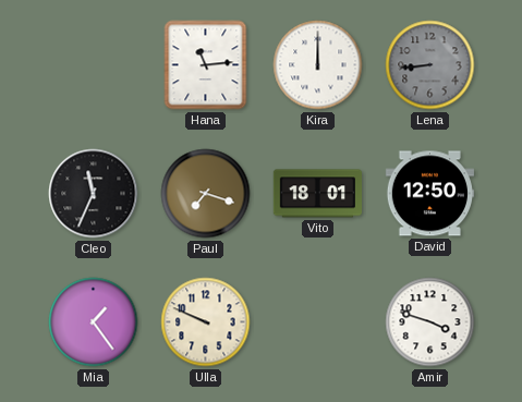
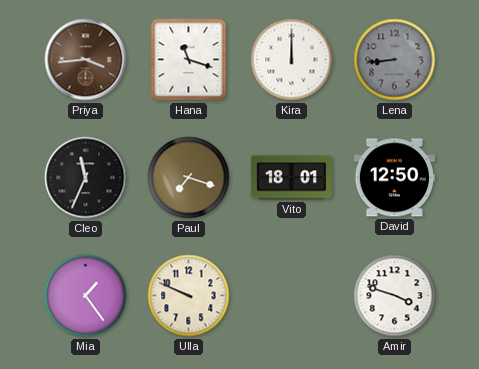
Priya: none -> 3:44
Hana: 11:14 -> 11:18
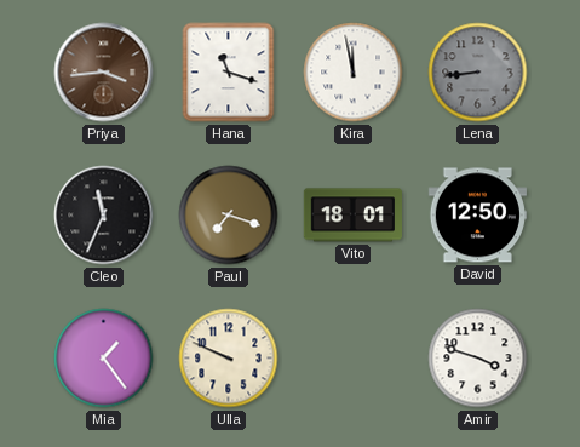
Kira: 12:00 -> 11:58
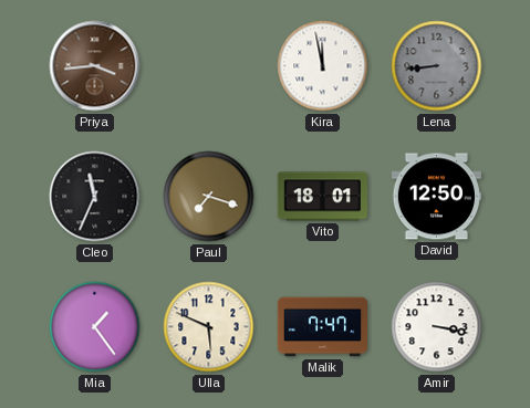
Hana: 11:18 -> none
Ulla: 9:49 -> 5:49
Malik: none -> 7:47
Amir: 3:48 -> 3:17
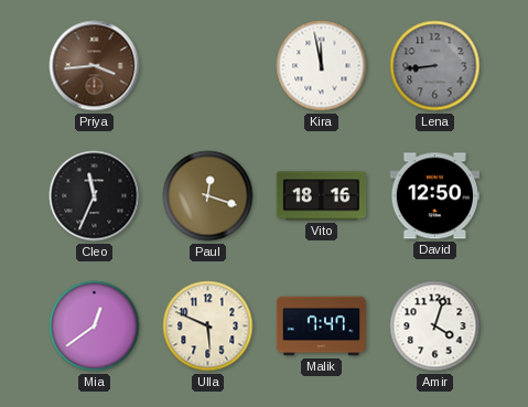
Paul: 7:18 -> 12:18
Vito: 18:01 -> 18:16
Mia: 1:24 -> 12:39
Amir: 3:17 -> 4:03
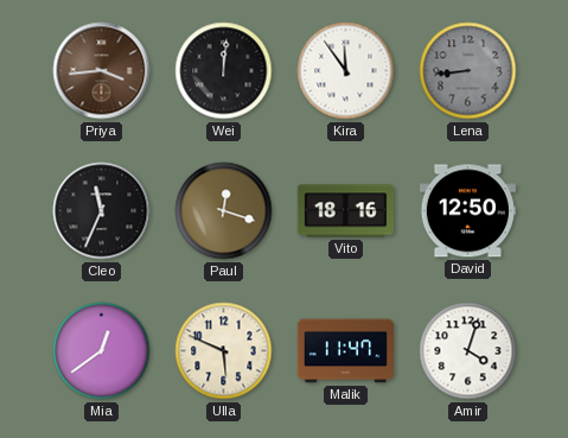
Wei: none -> 12:01
Kira: 11:58 -> 11:54
Malik: 7:47 -> 11:47
